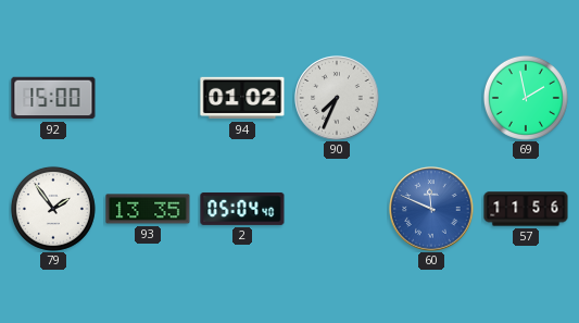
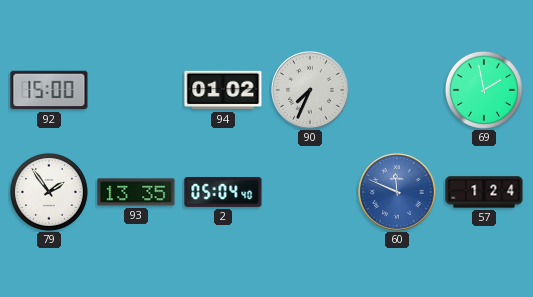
57: 11:56 -> 1:24
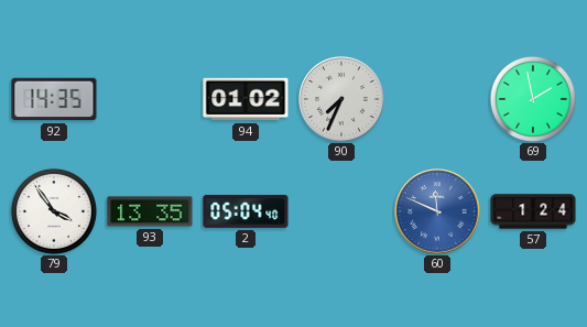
92: 15:00 -> 14:35
79: 1:54 -> 3:54
